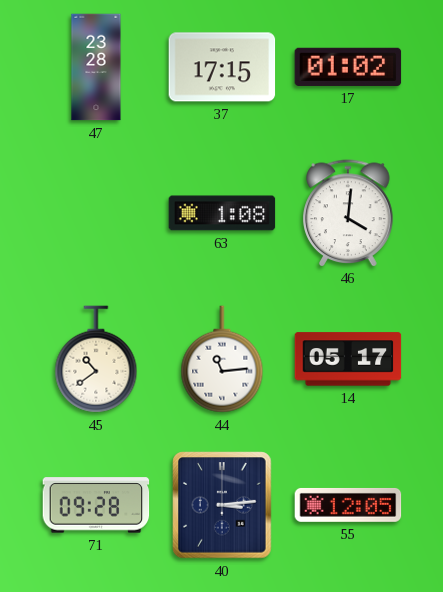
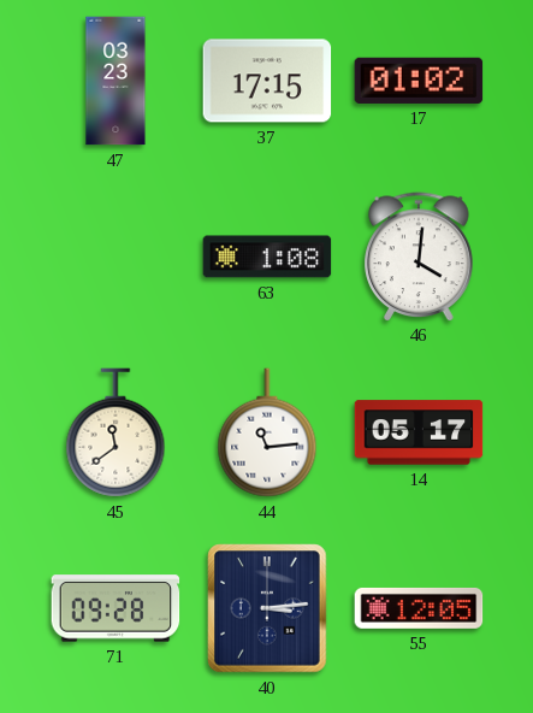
47: 23:28 -> 03:23
45: 10:39 -> 11:39
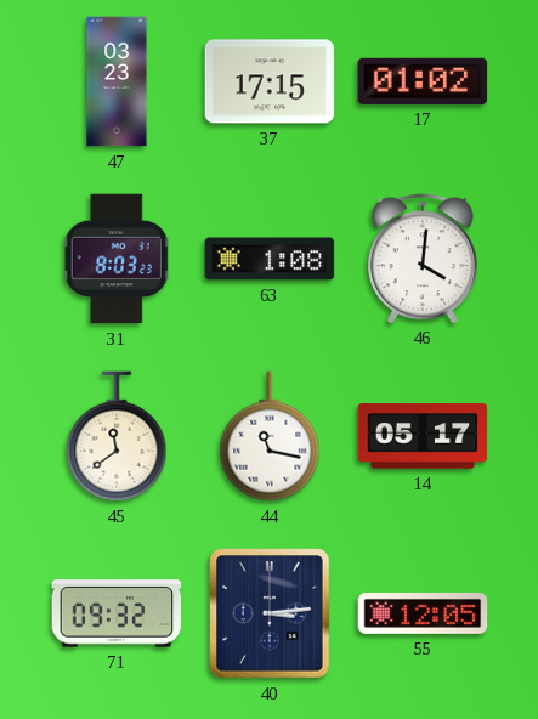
31: none -> 8:03
44: 11:14 -> 11:17
71: 09:28 -> 09:32
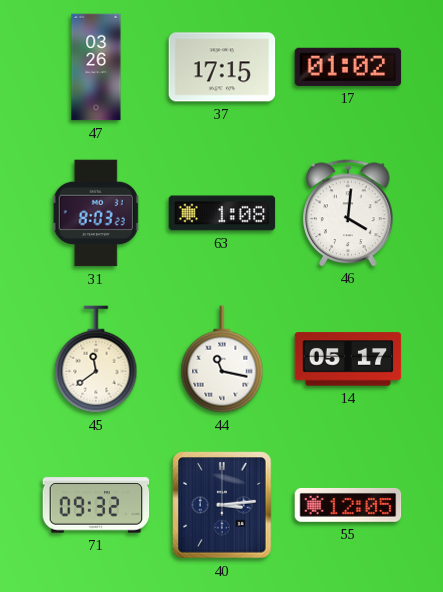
47: 03:23 -> 03:26
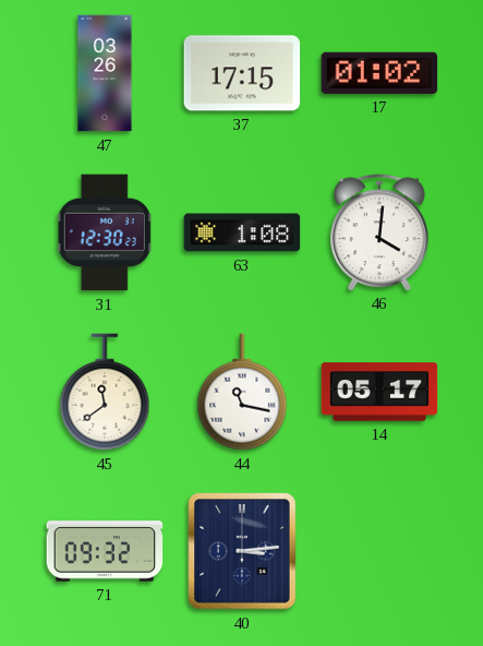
31: 8:03 -> 12:30
55: 12:05 -> none
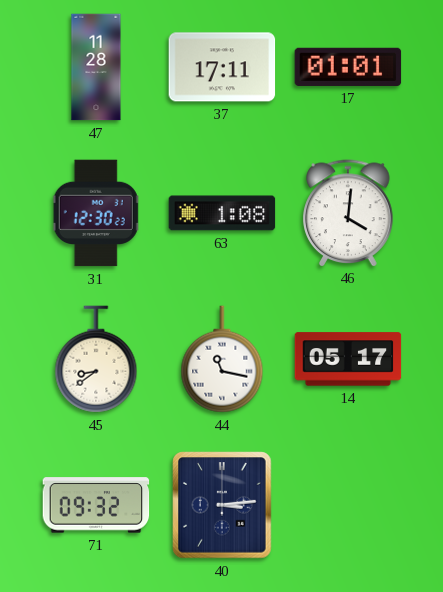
47: 03:26 -> 11:28
37: 17:15 -> 17:11
17: 01:02 -> 01:01
45: 11:39 -> 8:39
